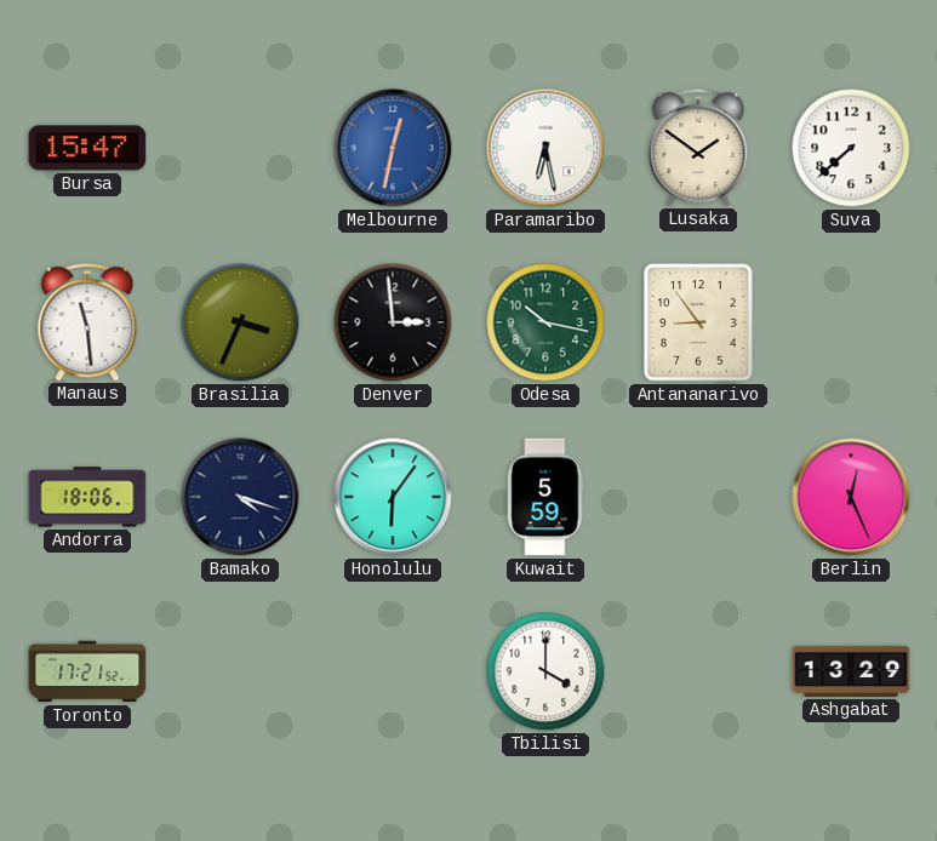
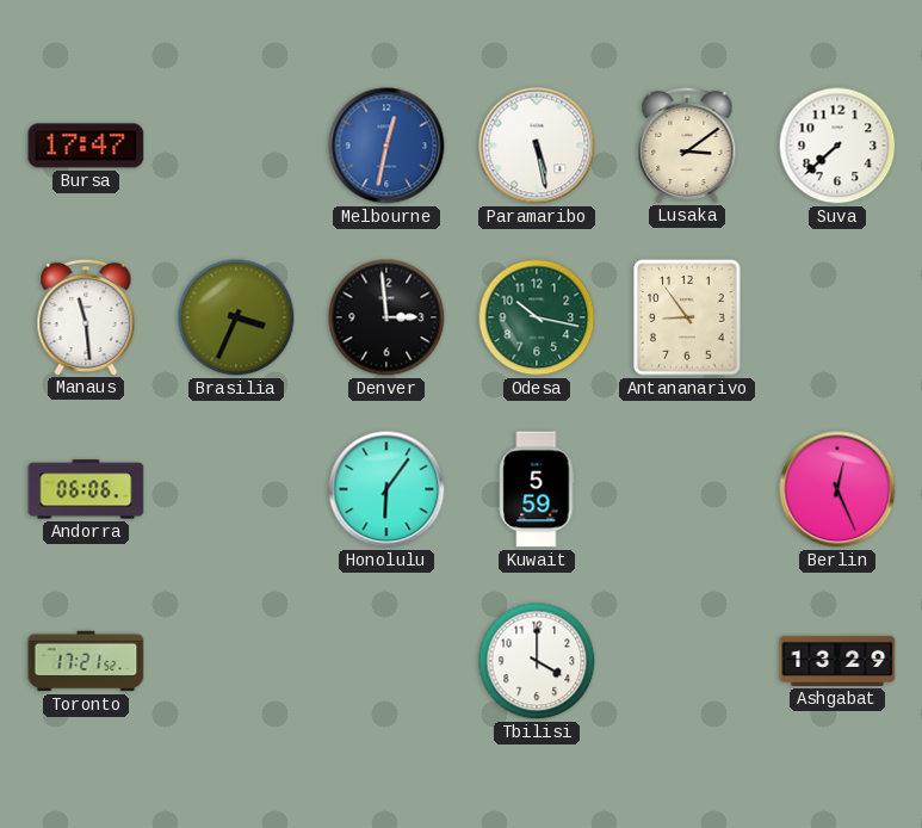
Bursa: 15:47 -> 17:47
Paramaribo: 6:28 -> 5:28
Lusaka: 1:51 -> 3:09
Andorra: 18:06 -> 06:06
Bamako: 4:18 -> none
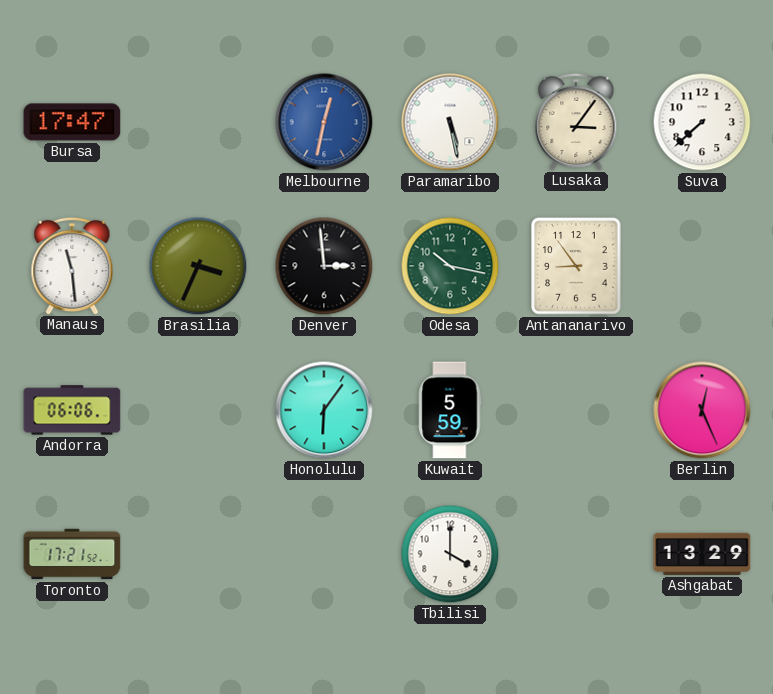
Lusaka: 3:09 -> 3:06
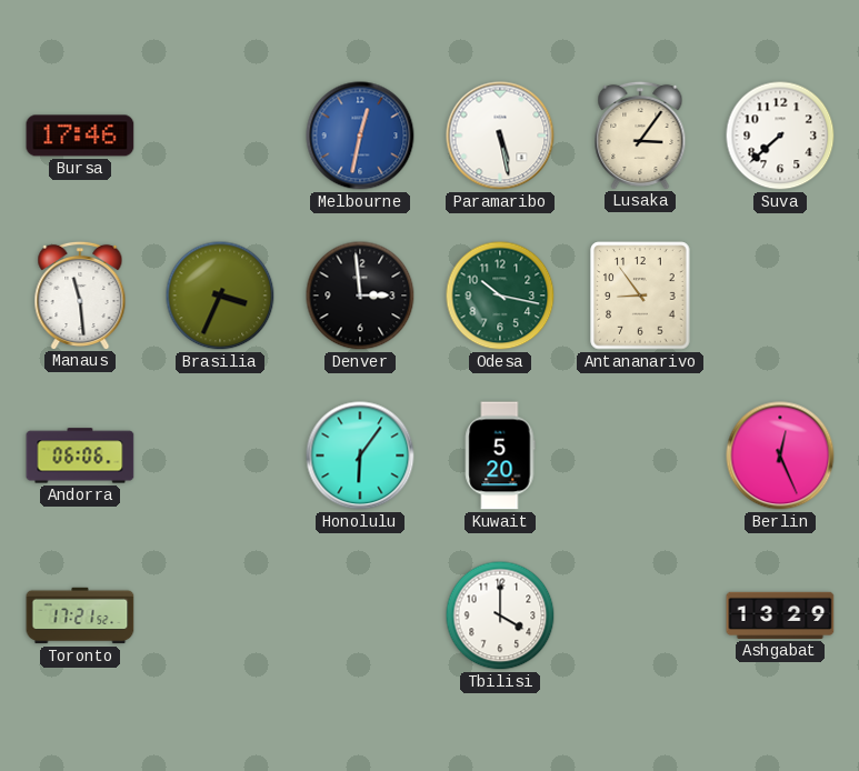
Bursa: 17:47 -> 17:46
Kuwait: 5:59 -> 5:20
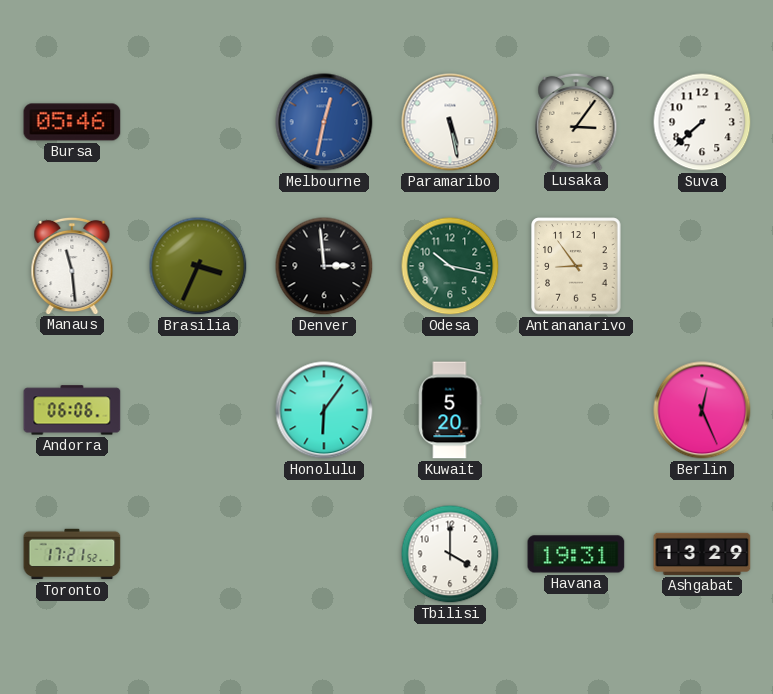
Bursa: 17:46 -> 05:46
Havana: none -> 19:31
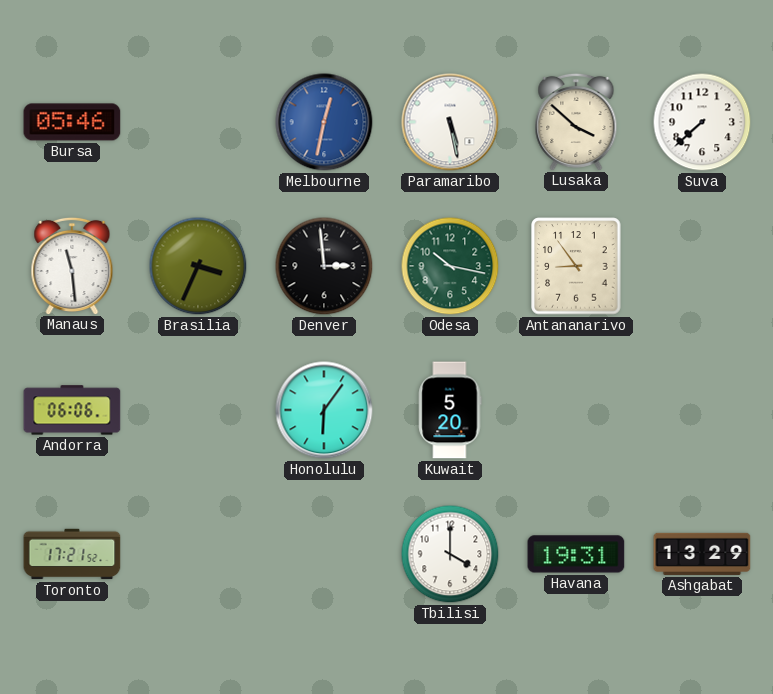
Lusaka: 3:06 -> 3:52
Berlin: 12:26 -> none
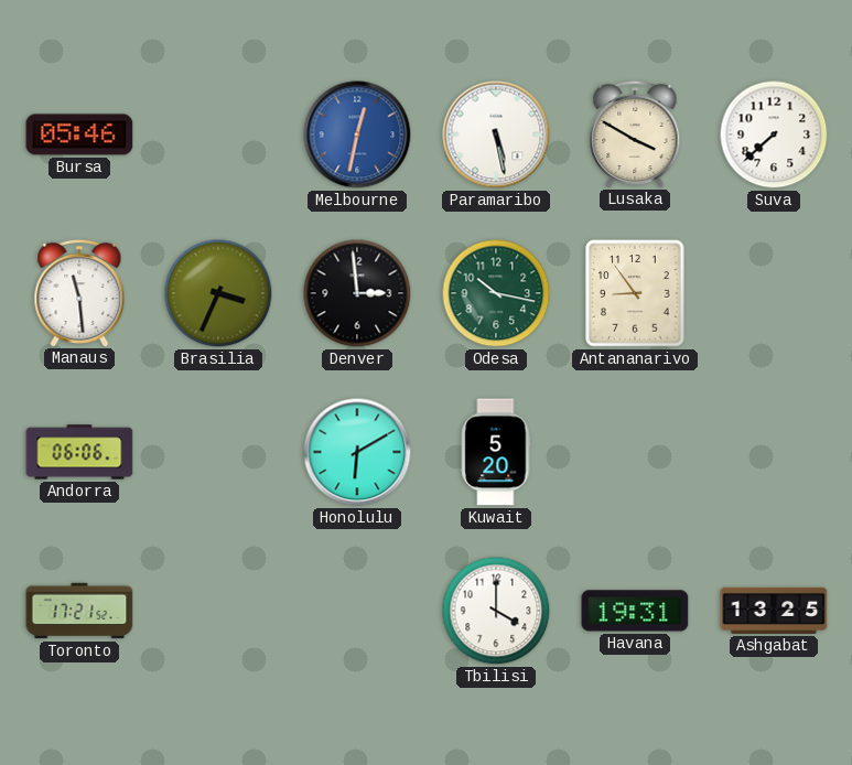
Lusaka: 3:52 -> 3:50
Honolulu: 6:06 -> 6:10
Ashgabat: 13:29 -> 13:25
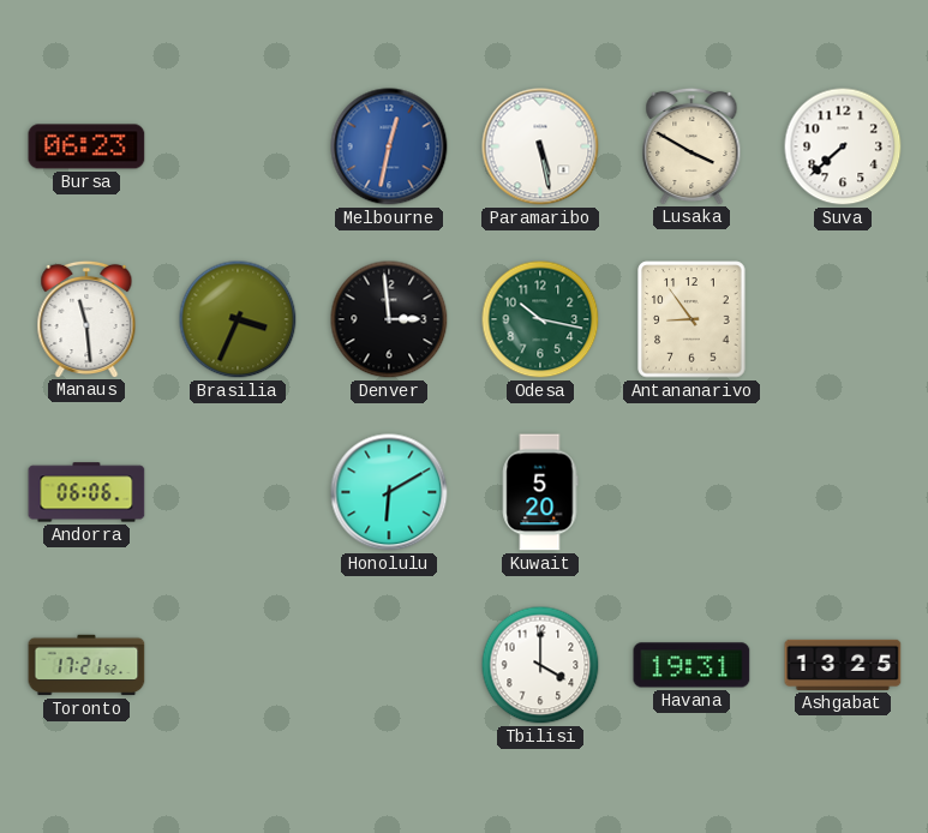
Bursa: 05:46 -> 06:23
